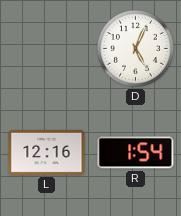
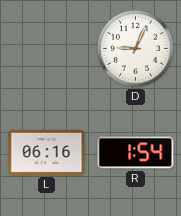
D: 5:04 -> 9:04
L: 12:16 -> 06:16
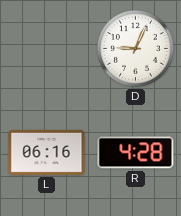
R: 1:54 -> 4:28
